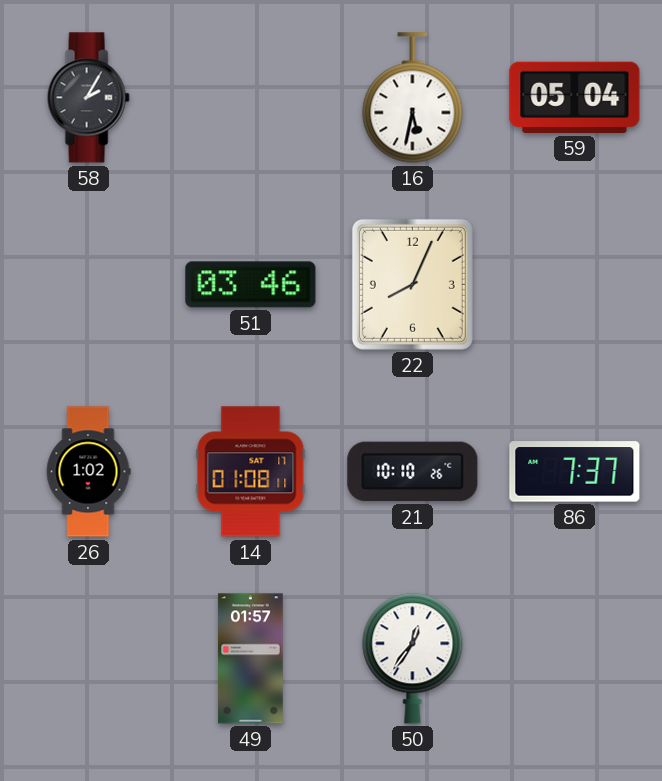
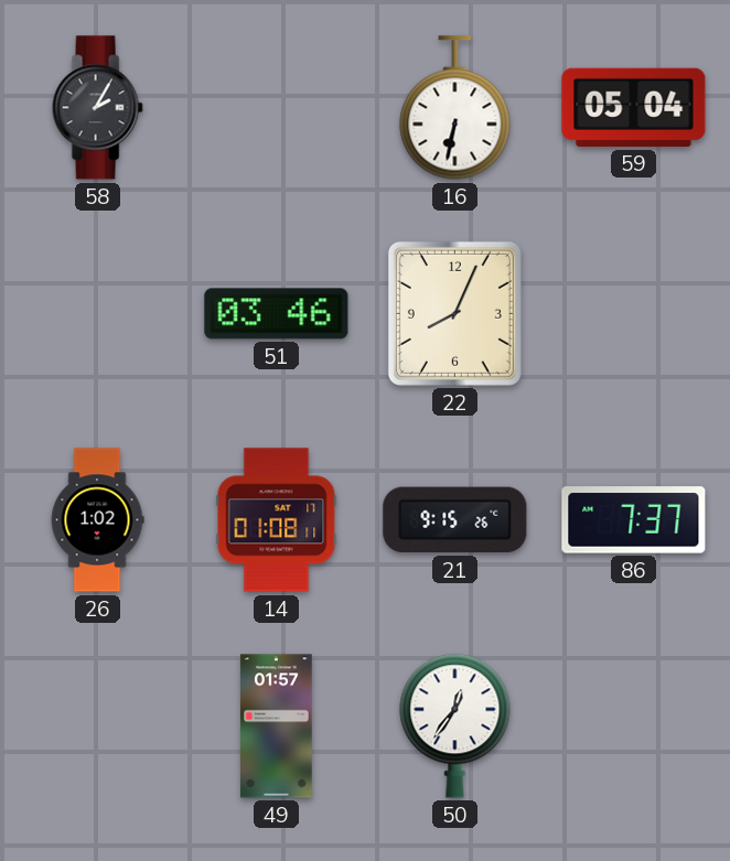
16: 5:32 -> 6:32
21: 10:10 -> 9:15
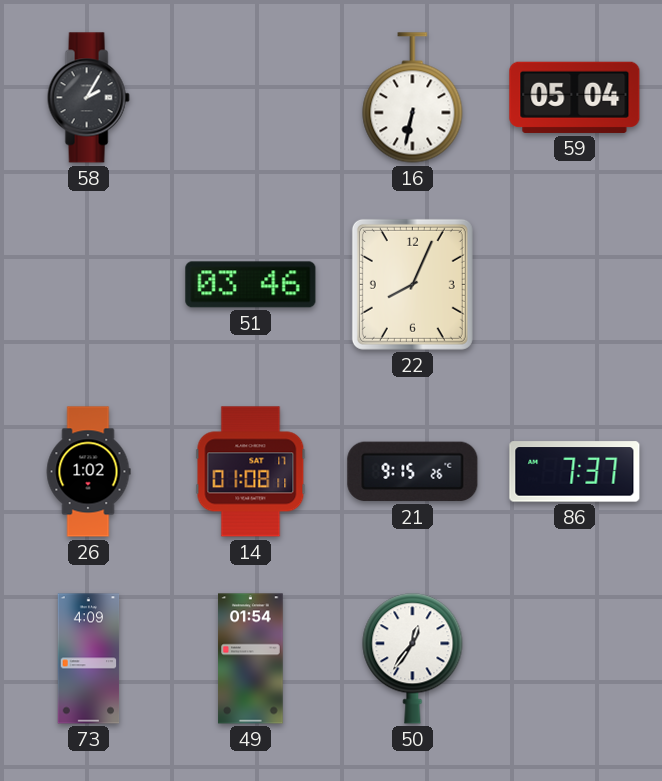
73: none -> 4:09
49: 01:57 -> 01:54
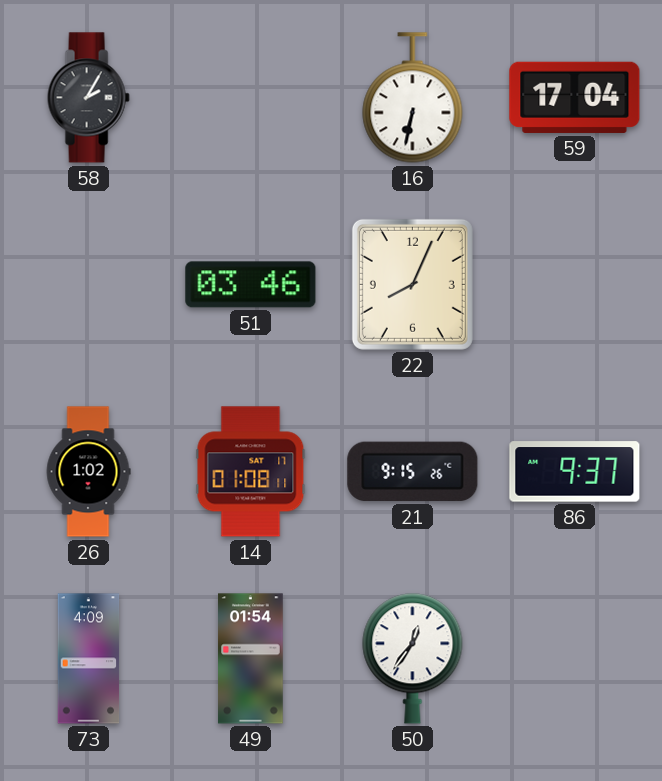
59: 05:04 -> 17:04
86: 7:37 -> 9:37
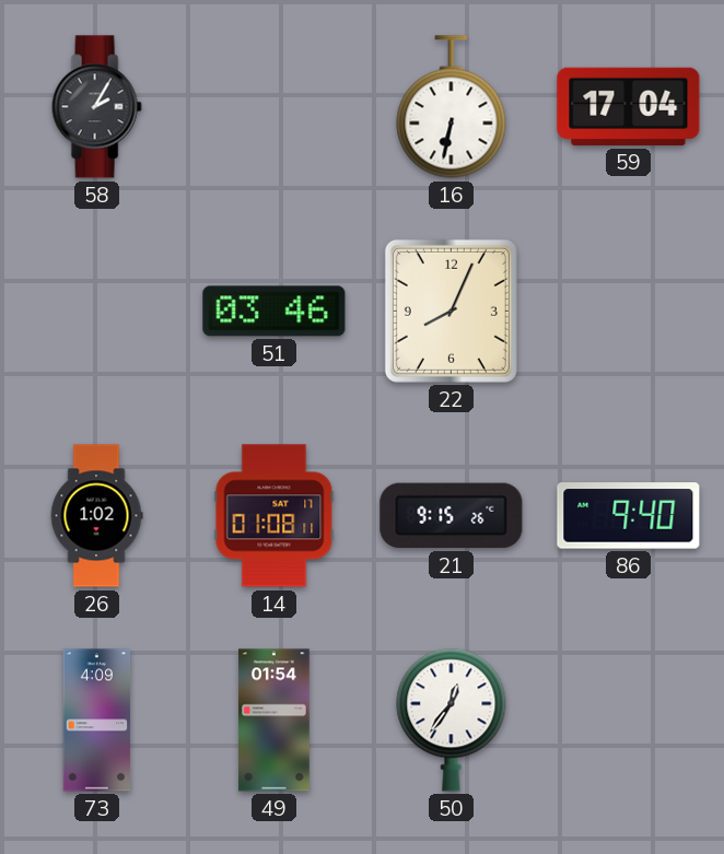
86: 9:37 -> 9:40
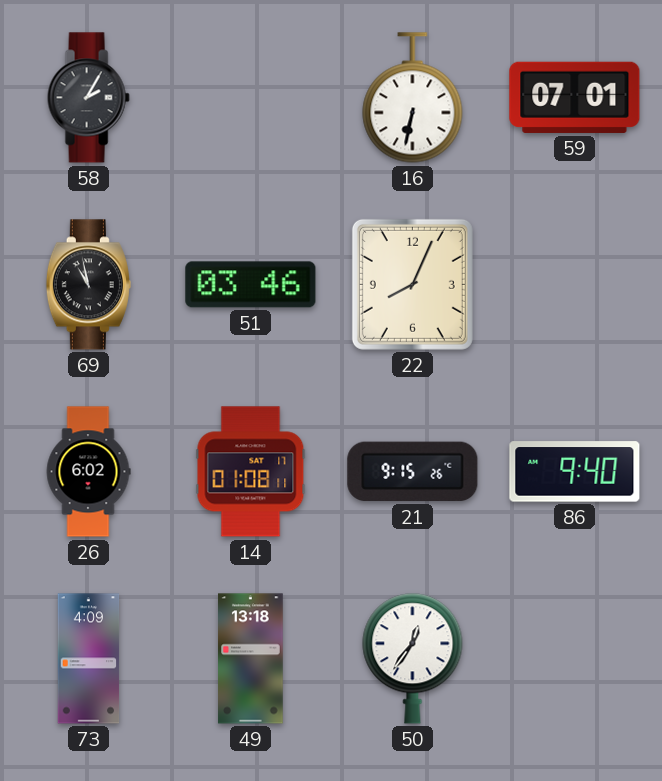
59: 17:04 -> 07:01
69: none -> 10:58
26: 1:02 -> 6:02
49: 01:54 -> 13:18
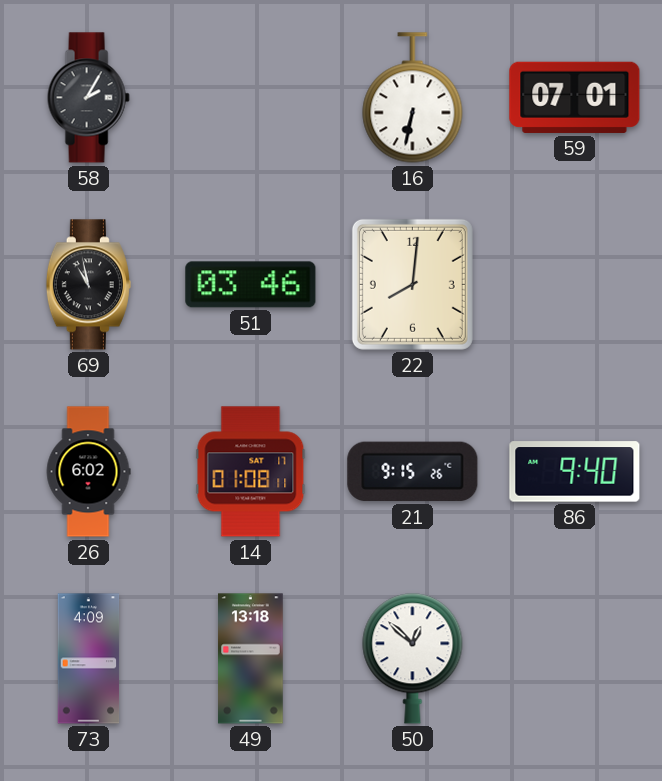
22: 8:04 -> 8:01
50: 12:36 -> 12:52
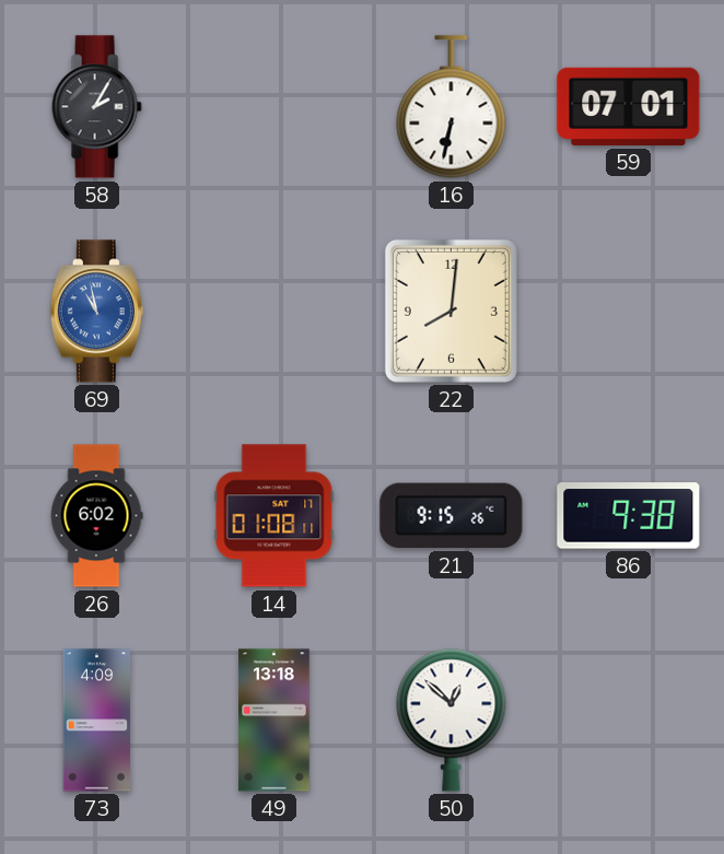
69 dial: black -> blue
51: 03:46 -> none
86: 9:40 -> 9:38
